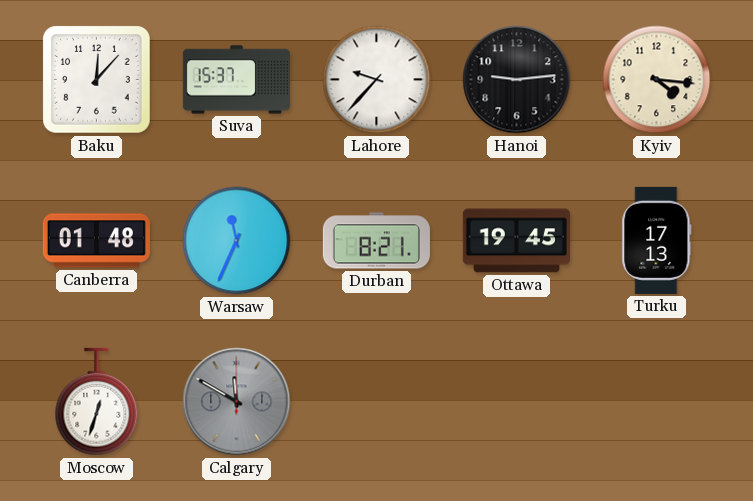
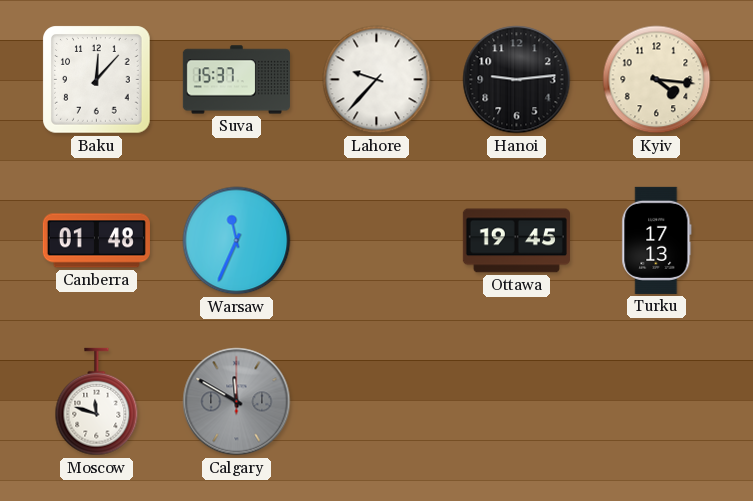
Durban: 8:21 -> none
Moscow: 12:33 -> 11:48
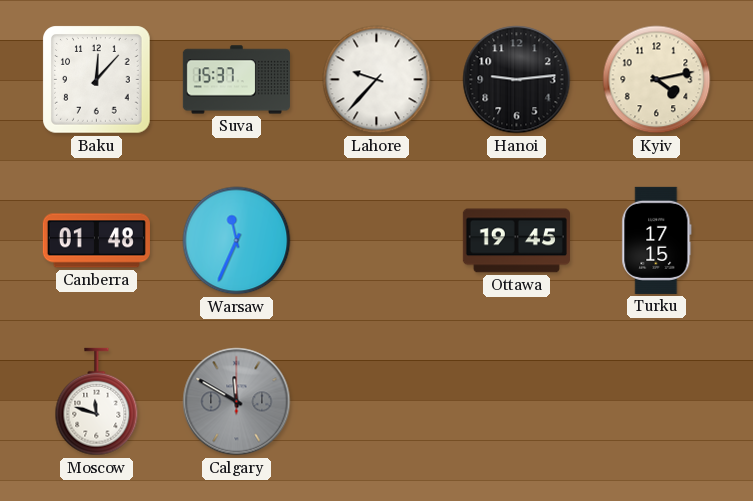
Kyiv: 4:16 -> 4:13
Turku: 17:13 -> 17:15
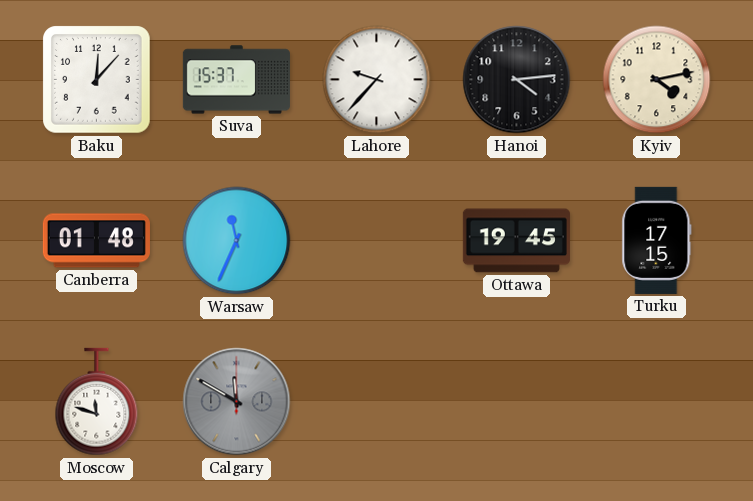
Hanoi: 9:14 -> 4:14
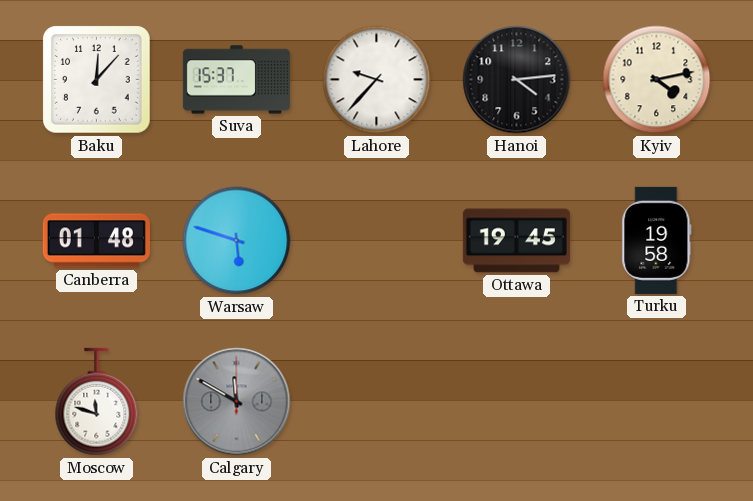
Warsaw: 11:34 -> 5:48
Turku: 17:15 -> 19:58
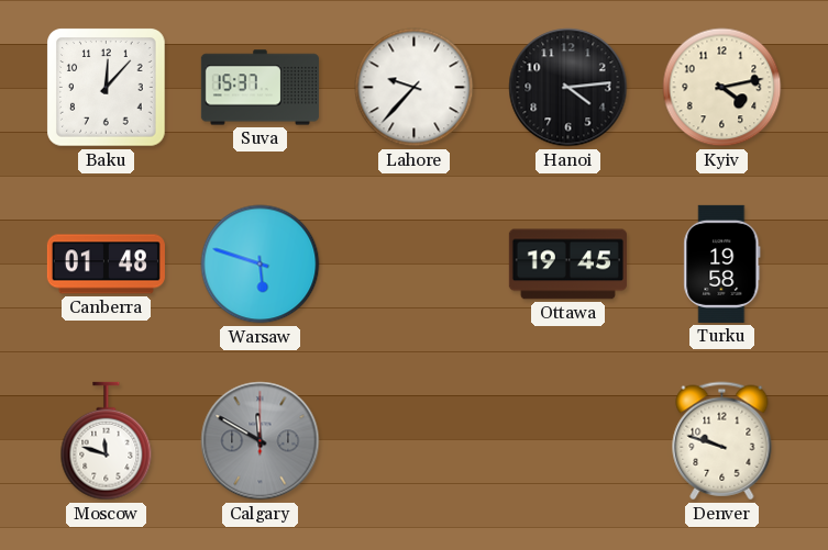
Denver: none -> 9:48
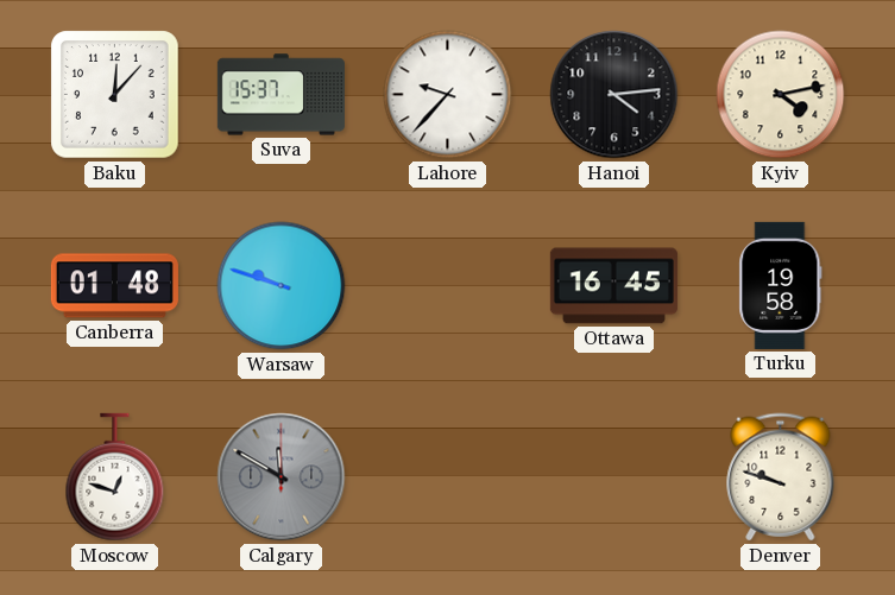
Warsaw: 5:48 -> 9:48
Ottawa: 19:45 -> 16:45
Moscow: 11:48 -> 12:48
